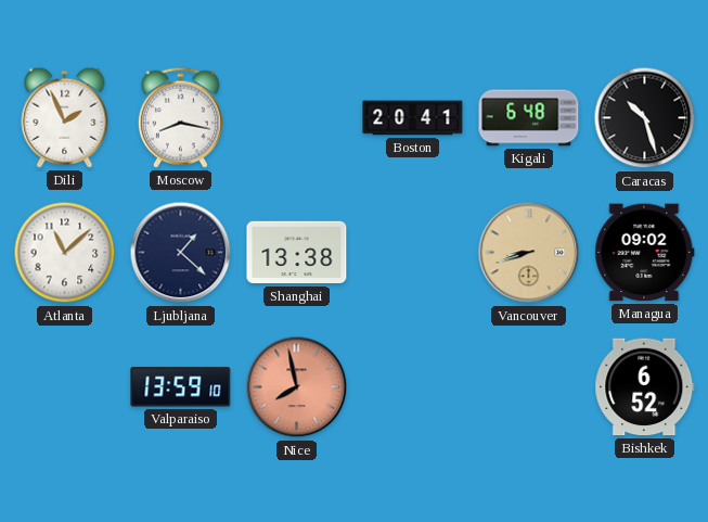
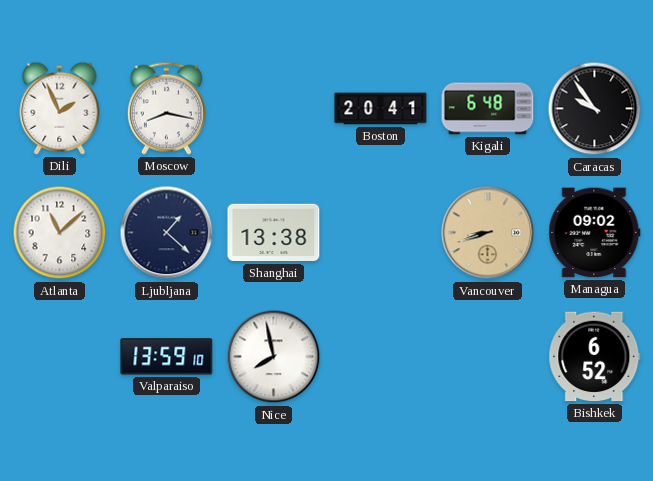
Caracas: 10:27 -> 9:54
Nice dial: salmon -> white
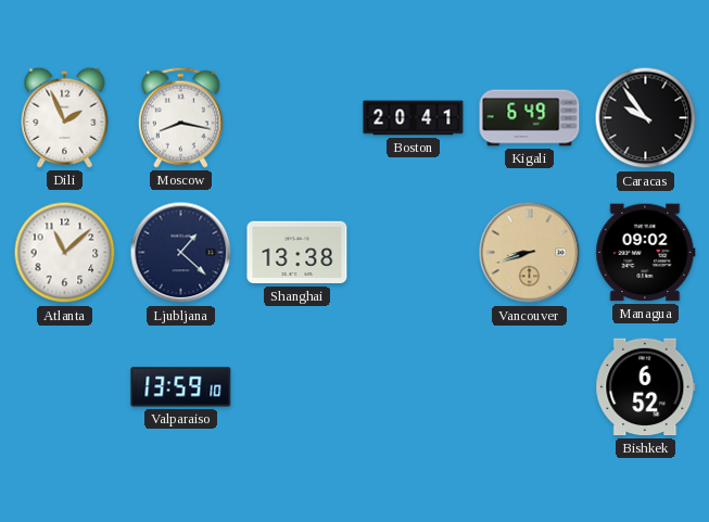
Kigali: 6:48 -> 6:49
Nice: 7:58 -> none
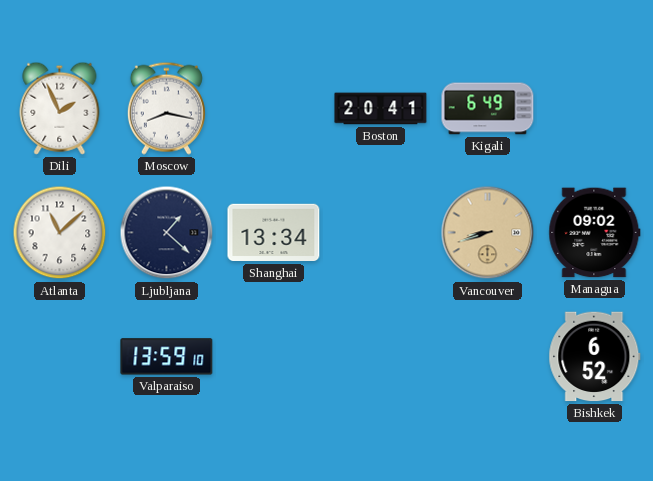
Caracas: 9:54 -> none
Shanghai: 13:38 -> 13:34
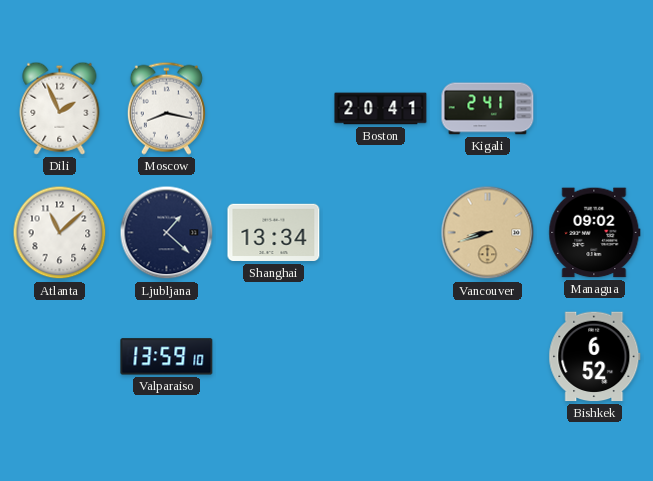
Kigali: 6:49 -> 2:41
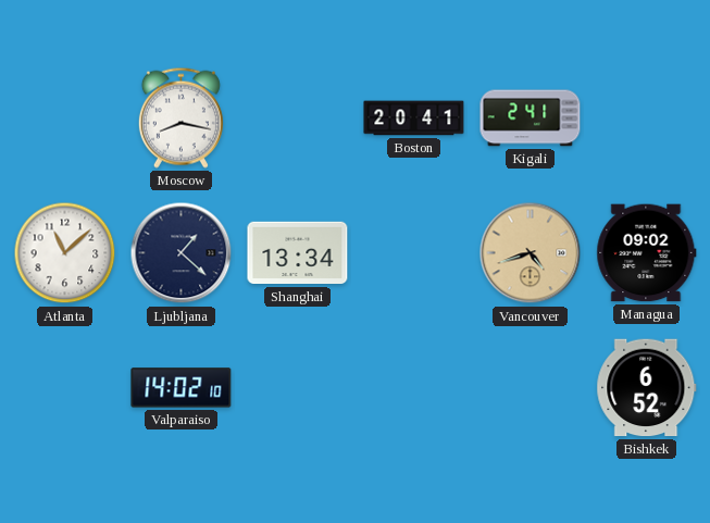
Dili: 1:56 -> none
Vancouver: 8:42 -> 4:42
Valparaiso: 13:59 -> 14:02
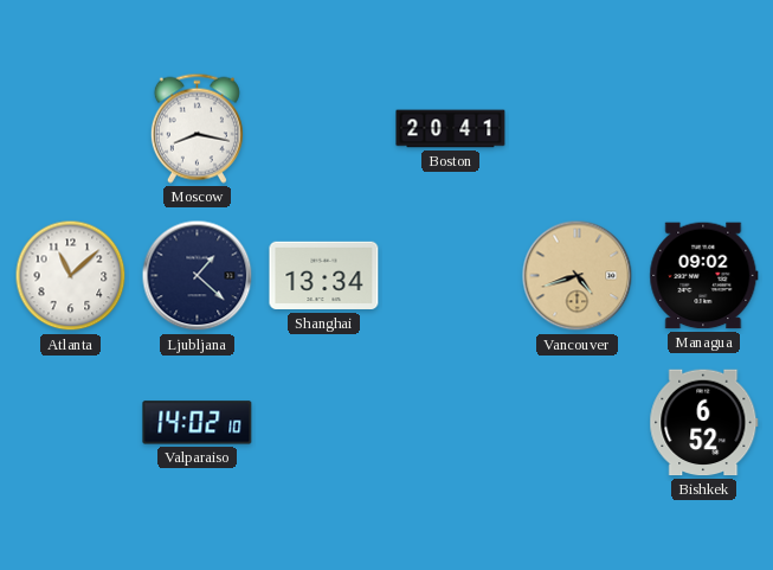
Kigali: 2:41 -> none
